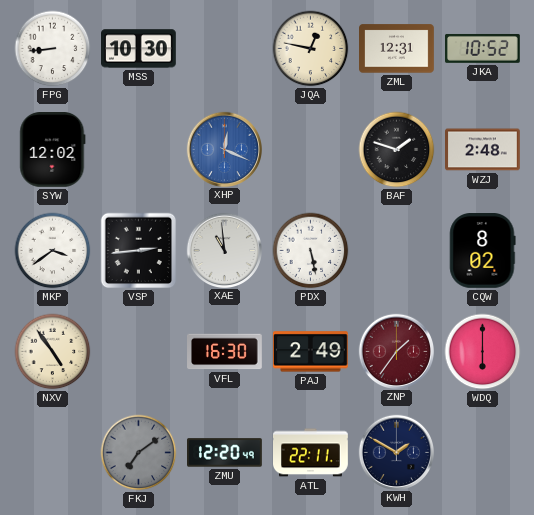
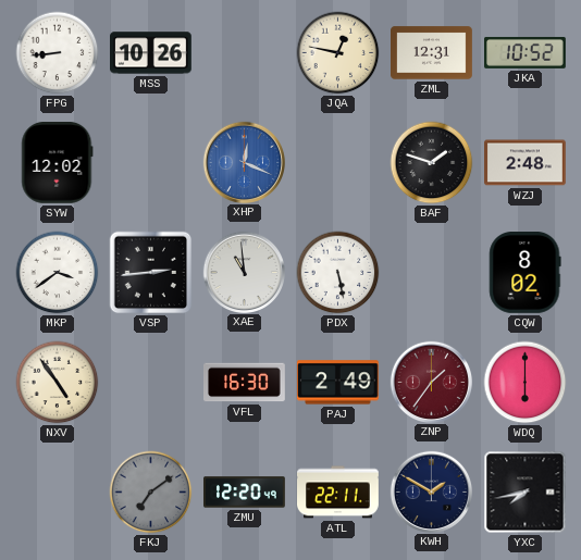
MSS: 10:30 -> 10:26
YXC: none -> 7:43
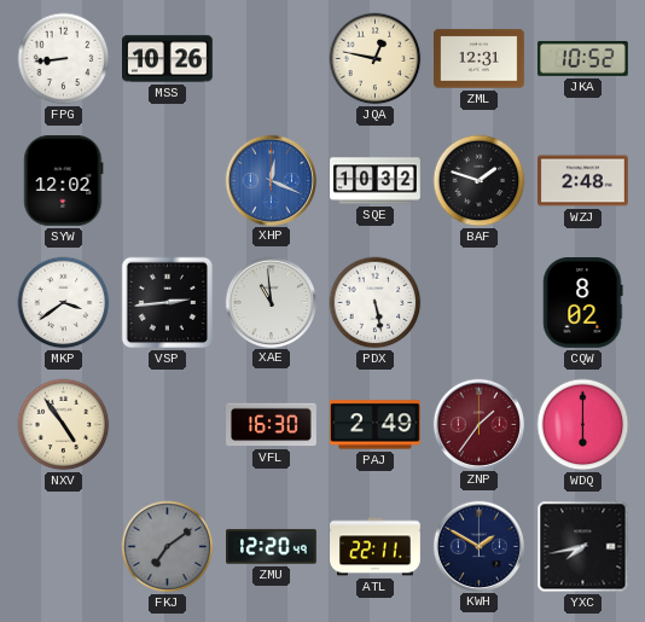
SQE: none -> 10:32
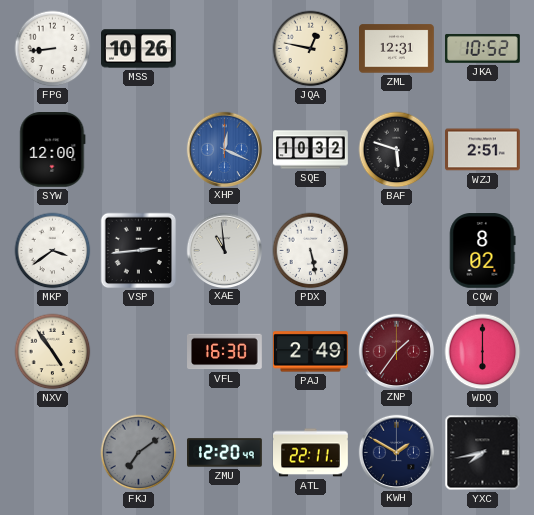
SYW: 12:02 -> 12:00
BAF: 1:48 -> 5:48
WZJ: 2:48 -> 2:51
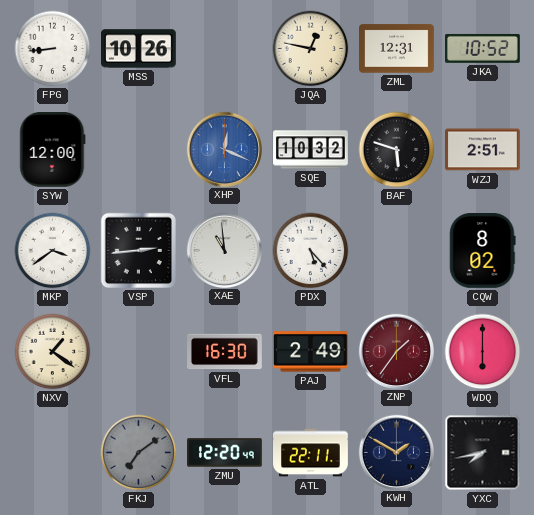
PDX: 5:28 -> 5:23
NXV: 4:54 -> 1:21
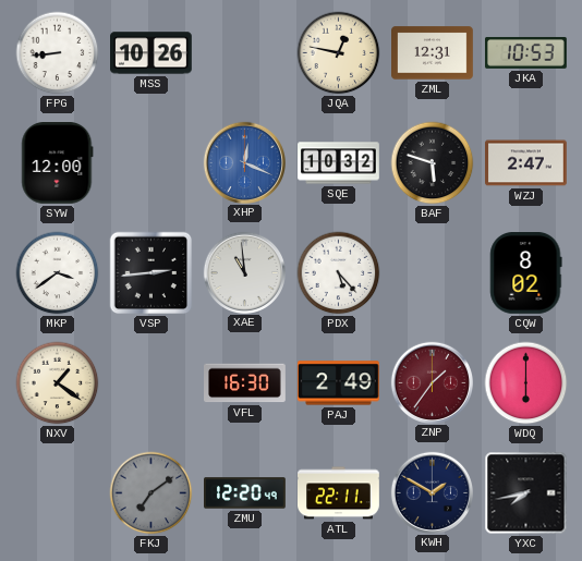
JKA: 10:52 -> 10:53
WZJ: 2:51 -> 2:47
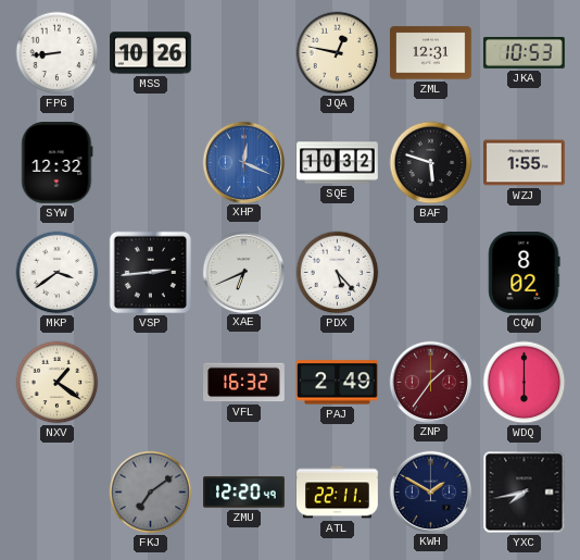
SYW: 12:00 -> 12:32
WZJ: 2:47 -> 1:55
XAE: 10:59 -> 6:41
VFL: 16:30 -> 16:32
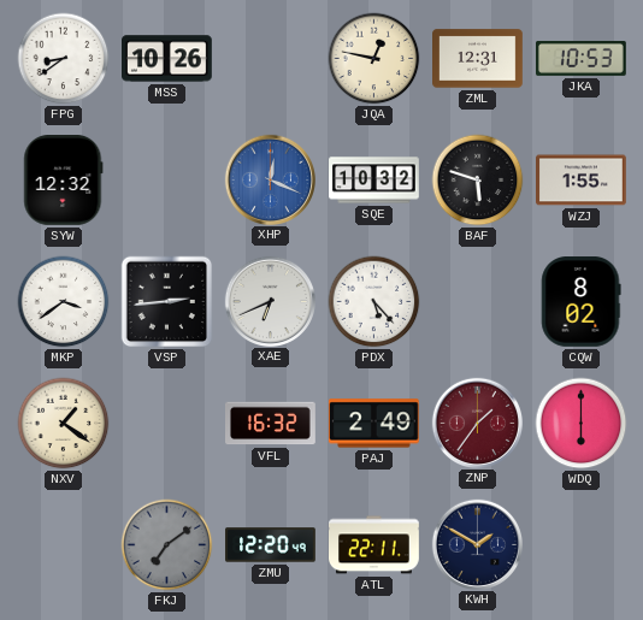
FPG: 8:44 -> 8:39
YXC: 7:43 -> none
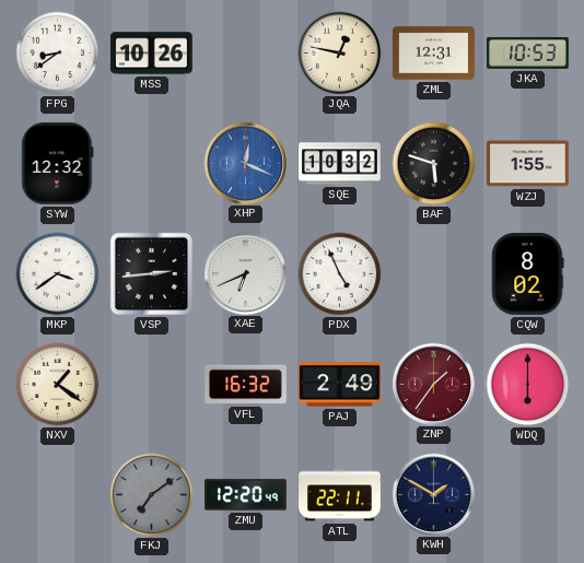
PDX: 5:23 -> 4:56
